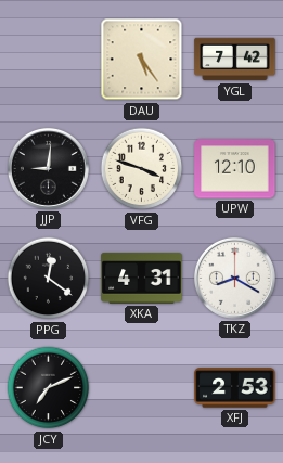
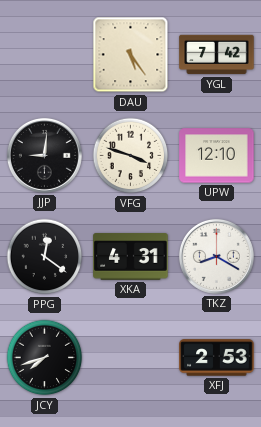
JCY: 7:11 -> 7:42
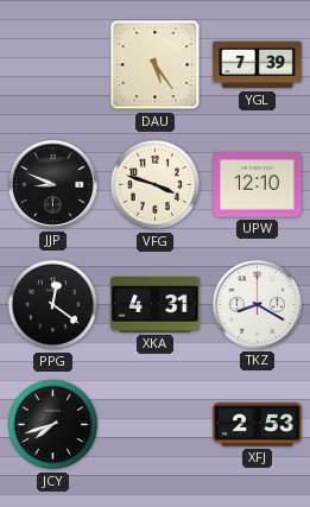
YGL: 7:42 -> 7:39
JJP: 9:01 -> 8:49
